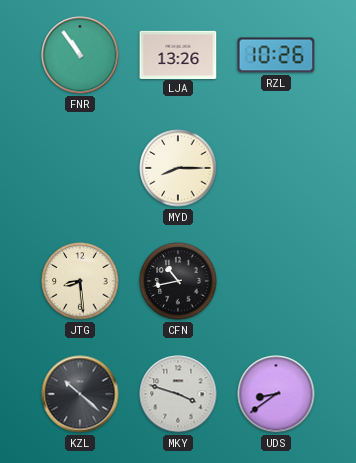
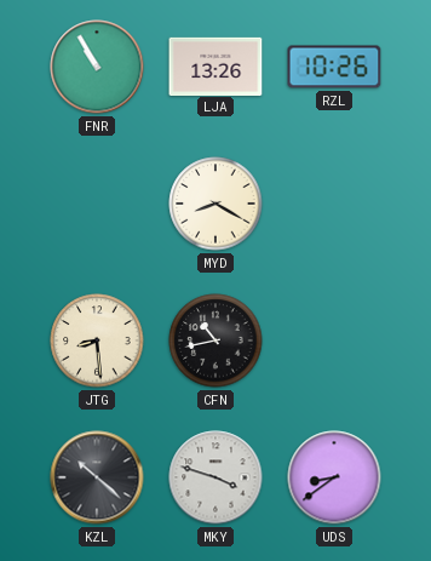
FNR: 10:54 -> 10:55
MYD: 8:15 -> 8:20
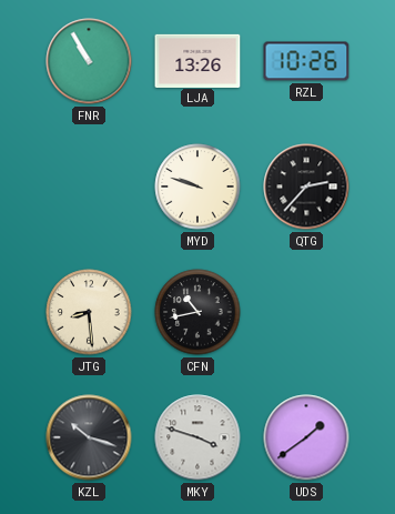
MYD: 8:20 -> 9:48
QTG: none -> 2:37
KZL: 10:22 -> 10:18
UDS: 8:39 -> 1:39
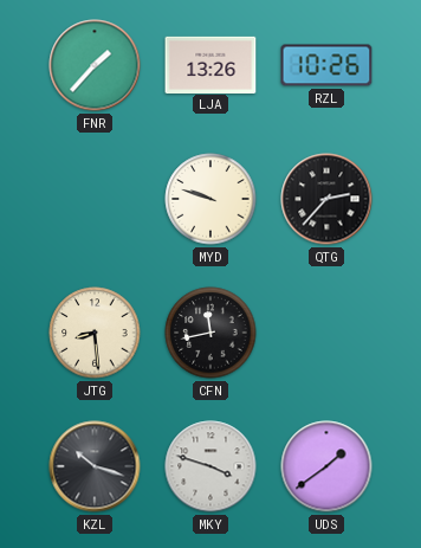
FNR: 10:55 -> 1:37
CFN: 10:43 -> 11:43
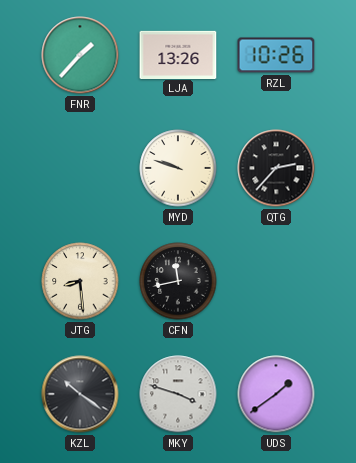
KZL: 10:18 -> 10:21
